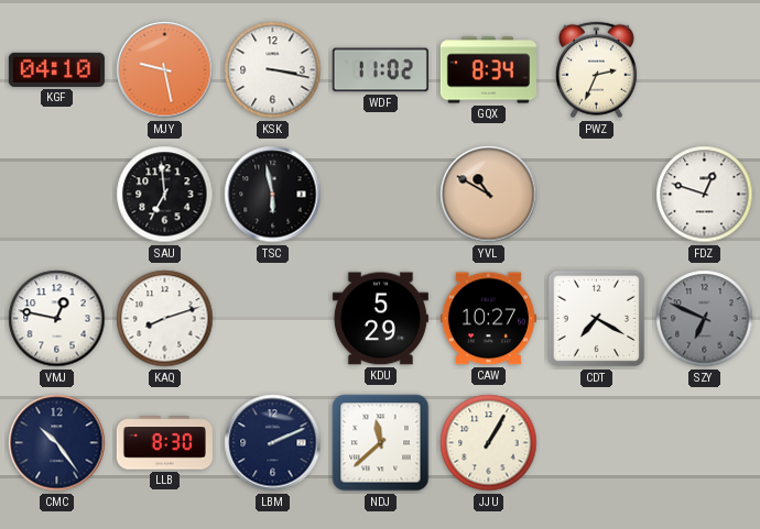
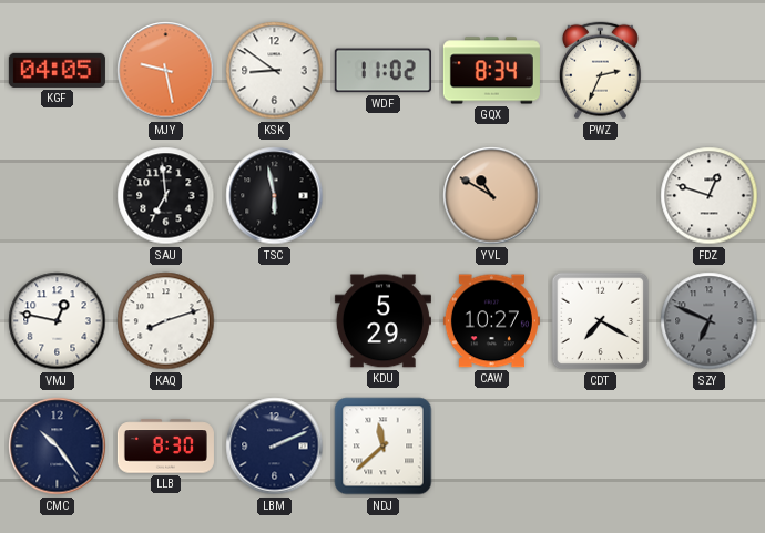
KGF: 04:10 -> 04:05
KSK: 3:17 -> 8:51
JJU: 1:05 -> none
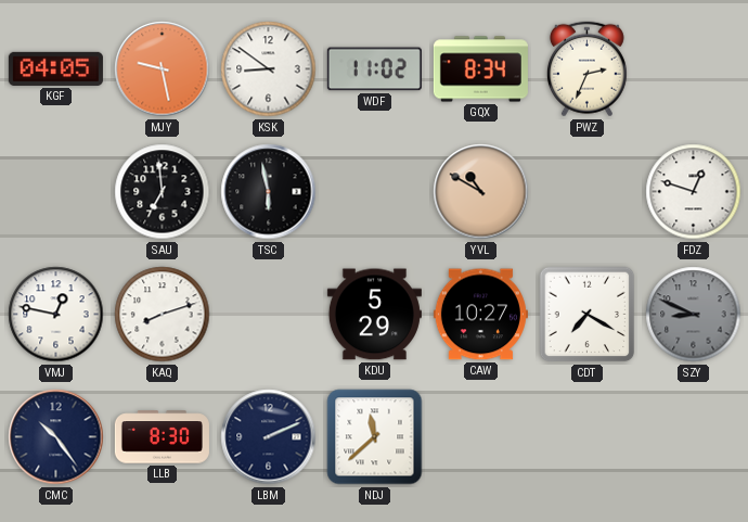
SZY: 6:49 -> 8:49
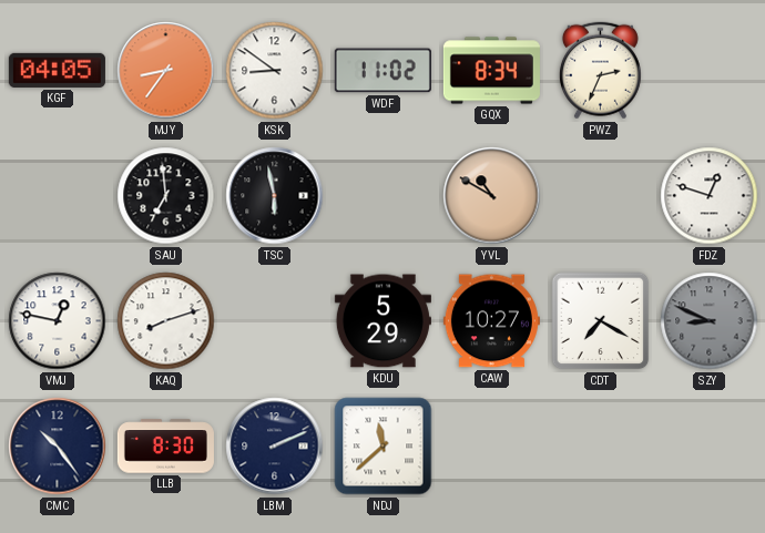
MJY: 9:28 -> 8:36
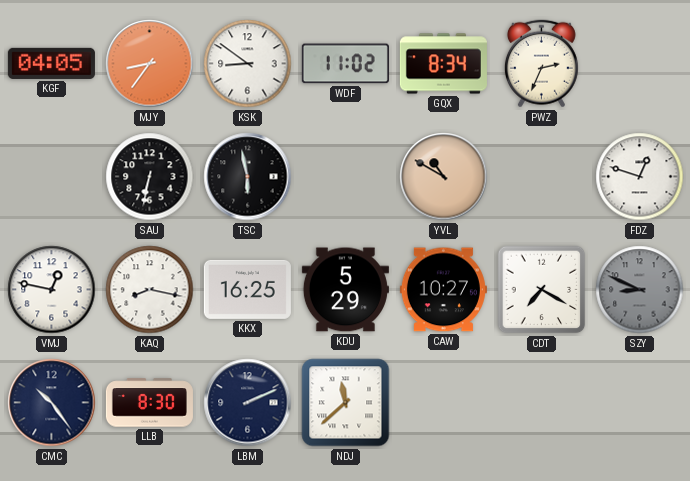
SAU: 6:59 -> 6:32
KAQ: 8:12 -> 8:17
KKX: none -> 16:25
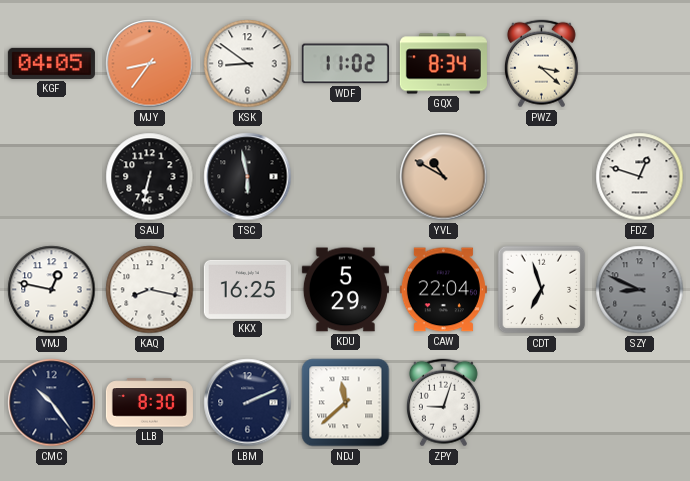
PWZ: 2:34 -> 3:22
CAW: 10:27 -> 22:04
CDT: 7:20 -> 6:57
ZPY: none -> 9:03
